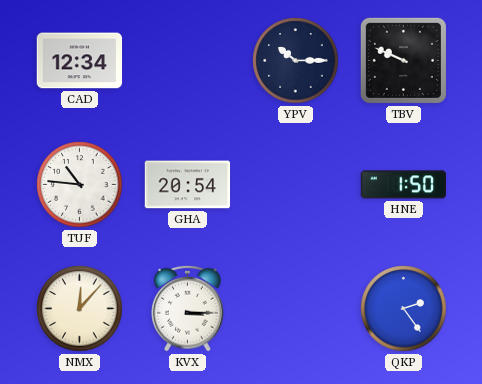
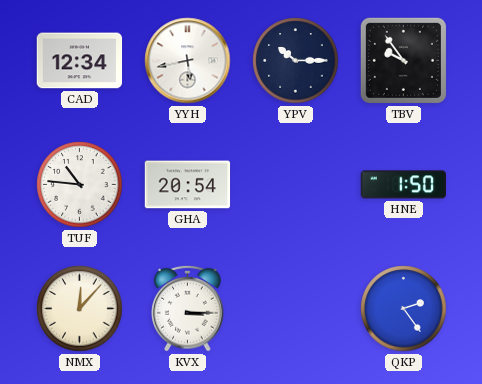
YYH: none -> 5:43
TBV: 9:49 -> 9:54
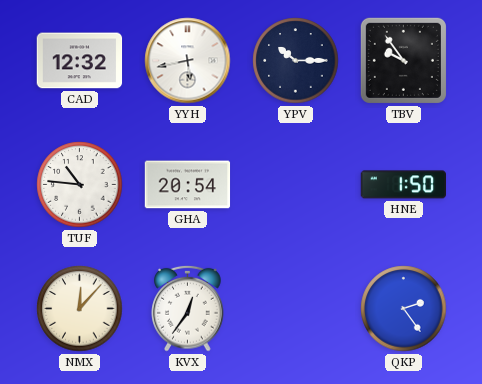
CAD: 12:34 -> 12:32
KVX: 3:15 -> 12:36
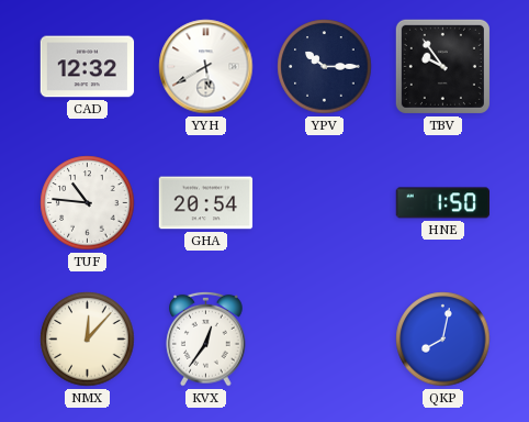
YYH: 5:43 -> 5:40
QKP: 2:24 -> 8:02
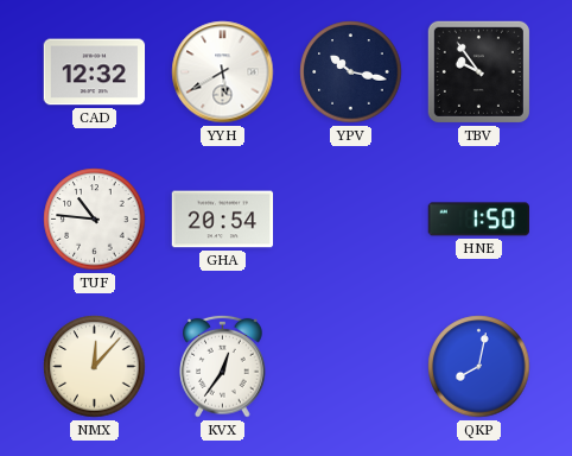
YPV: 10:15 -> 10:17
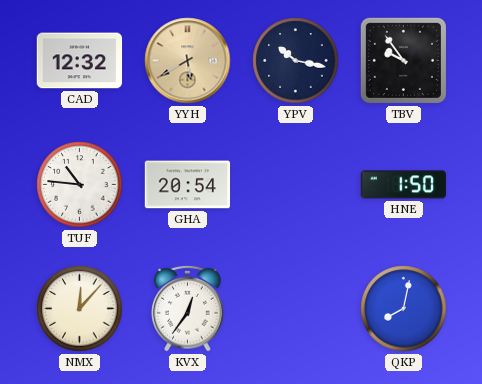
YYH dial: white -> champagne
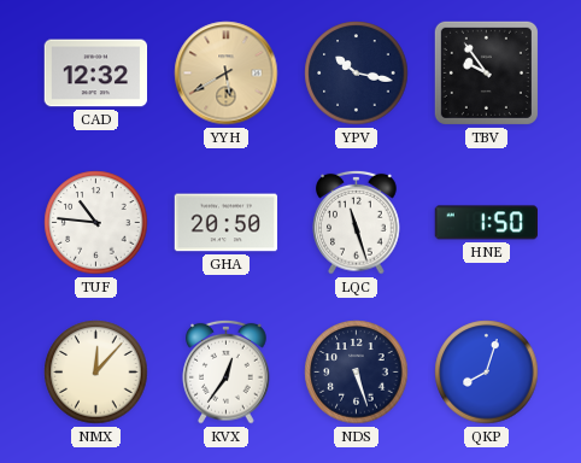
GHA: 20:54 -> 20:50
LQC: none -> 11:27
NDS: none -> 5:27
QKP: 8:02 -> 8:03
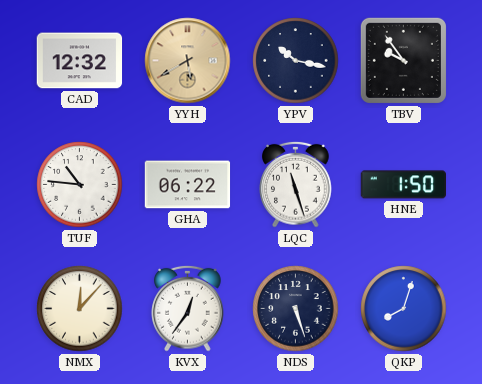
GHA: 20:50 -> 06:22
